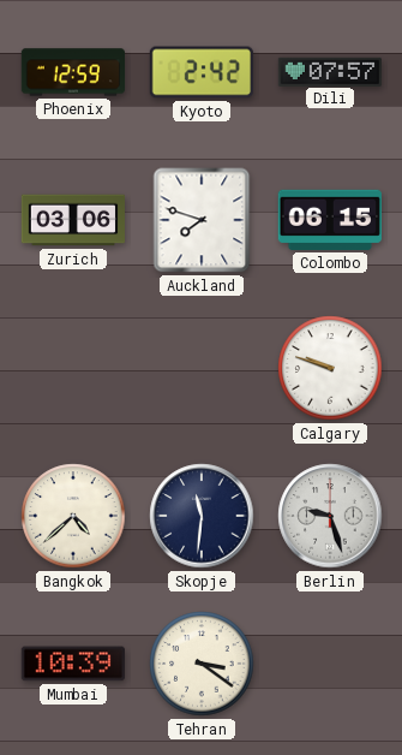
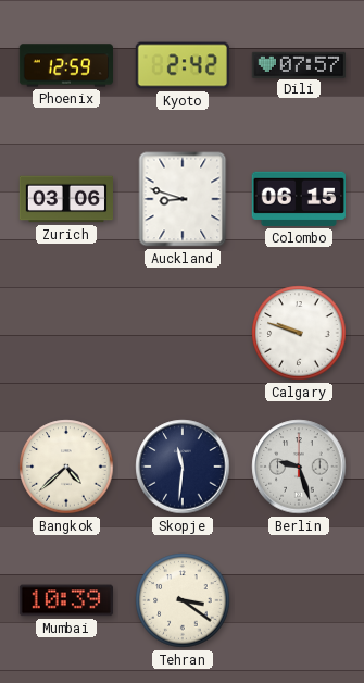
Auckland: 7:48 -> 8:48
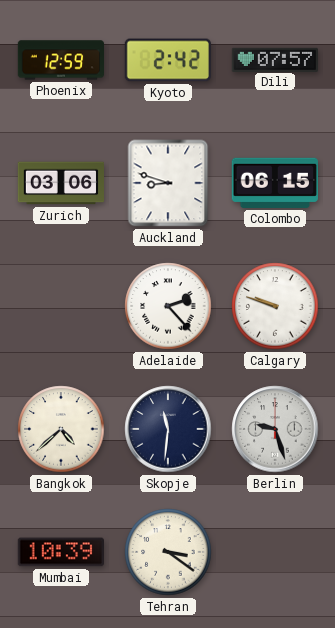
Adelaide: none -> 2:23
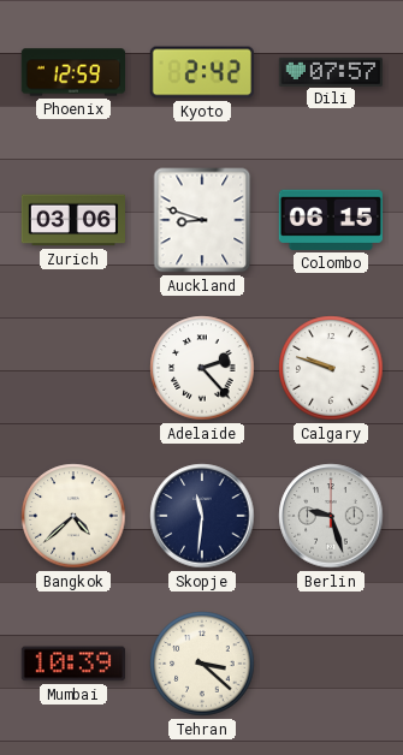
Tehran: 3:21 -> 3:22
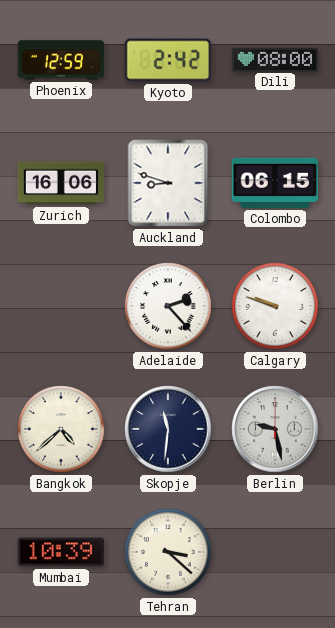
Dili: 07:57 -> 08:00
Zurich: 03:06 -> 16:06
Berlin: 9:27 -> 9:28
